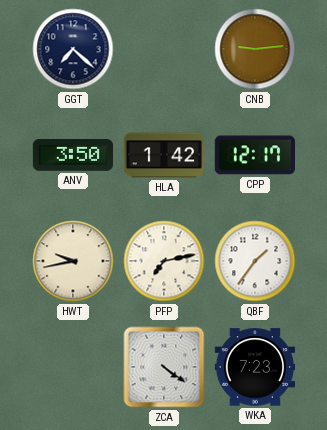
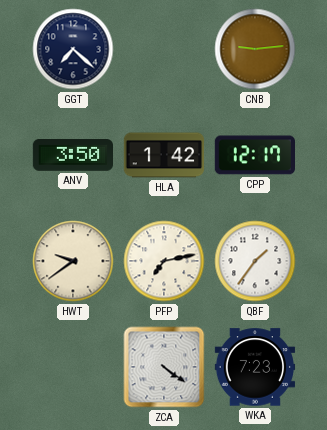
HWT: 9:43 -> 9:39
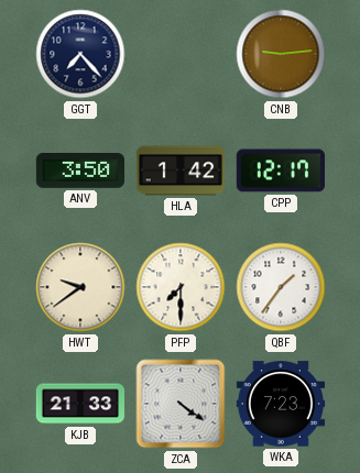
GGT: 7:22 -> 7:23
PFP: 7:13 -> 7:30
KJB: none -> 21:33
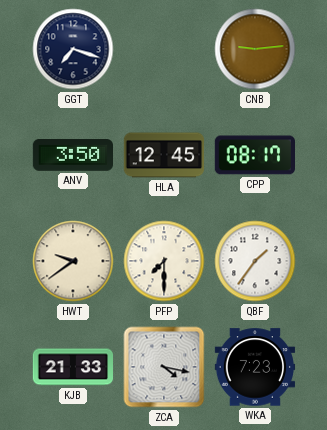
GGT: 7:23 -> 7:18
HLA: 1:42 -> 12:45
CPP: 12:17 -> 08:17
ZCA: 4:21 -> 4:17
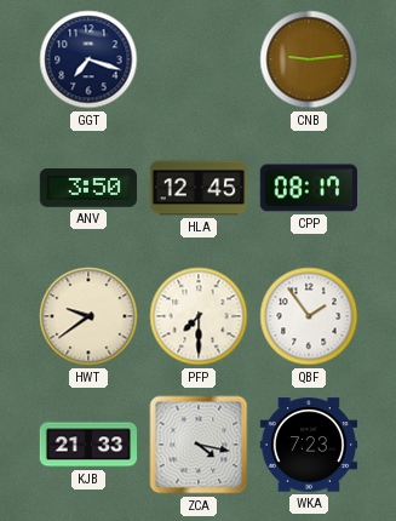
QBF: 1:36 -> 1:54
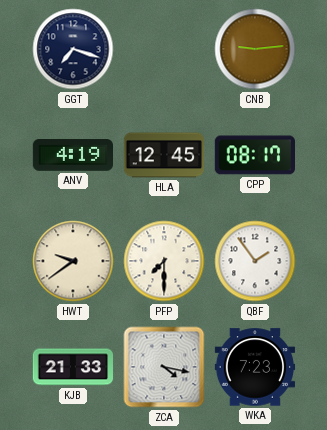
ANV: 3:50 -> 4:19
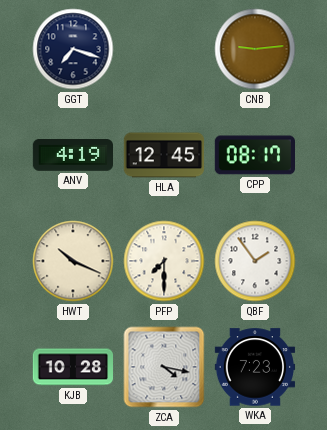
HWT: 9:39 -> 10:19
KJB: 21:33 -> 10:28
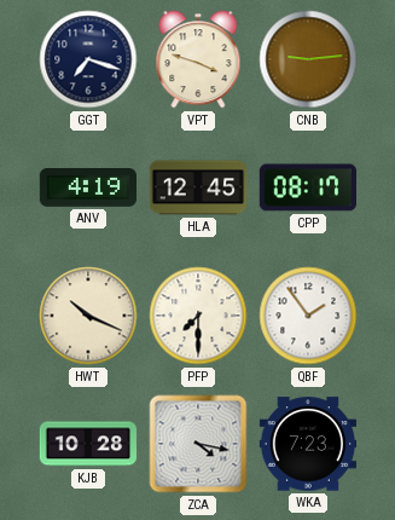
VPT: none -> 3:48
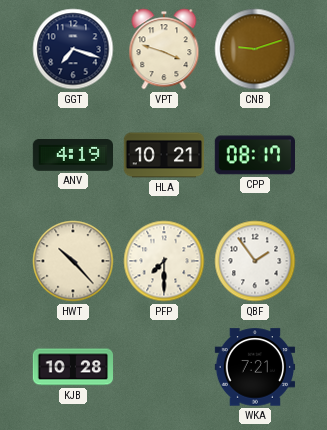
CNB: 9:14 -> 9:12
HLA: 12:45 -> 10:21
HWT: 10:19 -> 10:23
ZCA: 4:17 -> none
WKA: 7:23 -> 7:21
